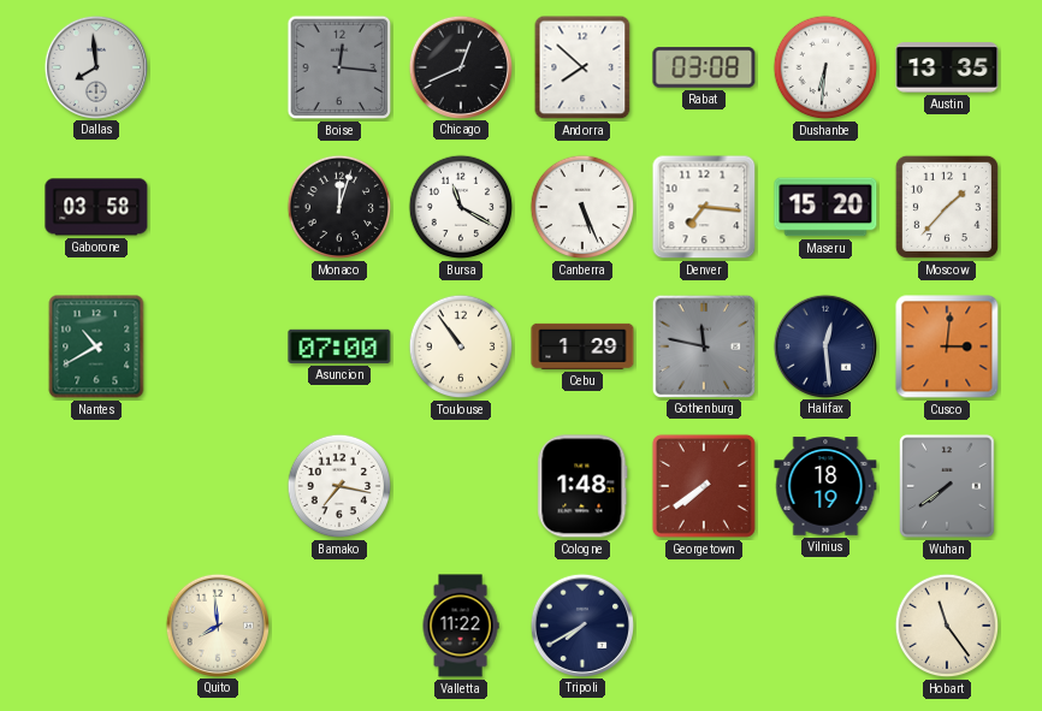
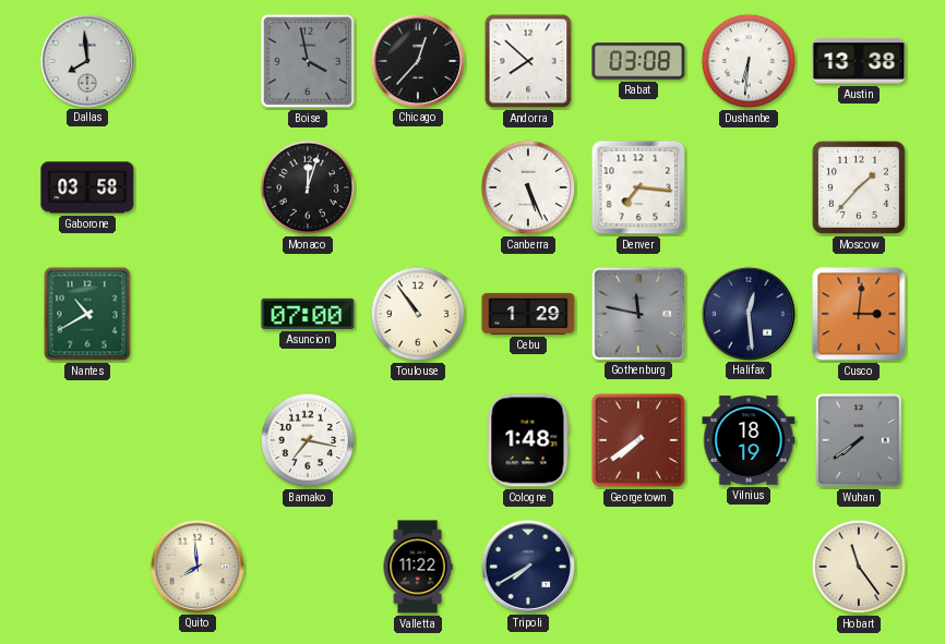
Boise: 12:16 -> 3:58
Chicago: 12:41 -> 12:37
Austin: 13:35 -> 13:38
Bursa: 11:20 -> none
Maseru: 15:20 -> none
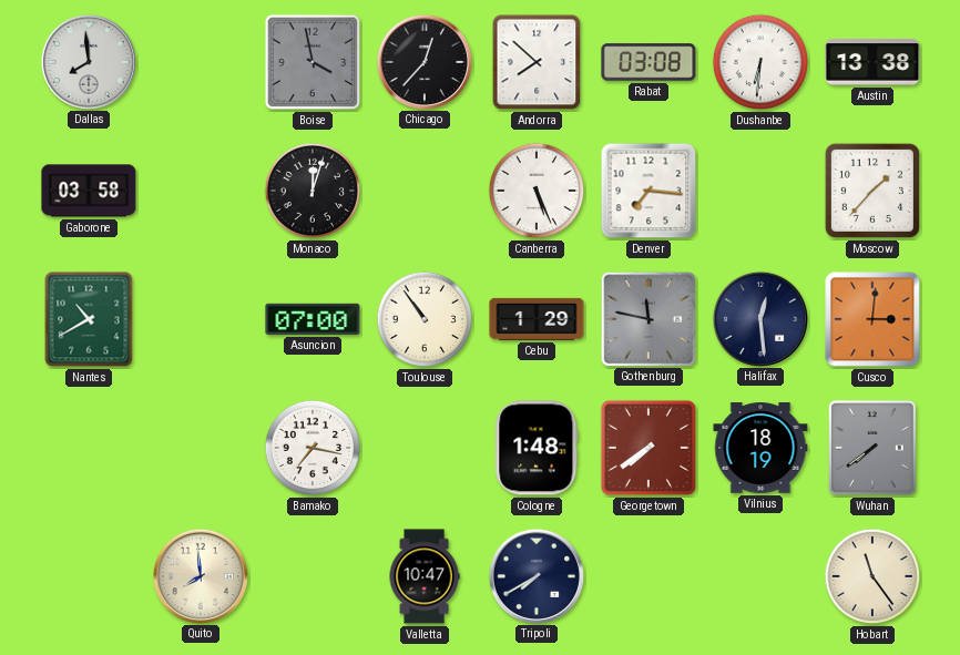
Valletta: 11:22 -> 10:47
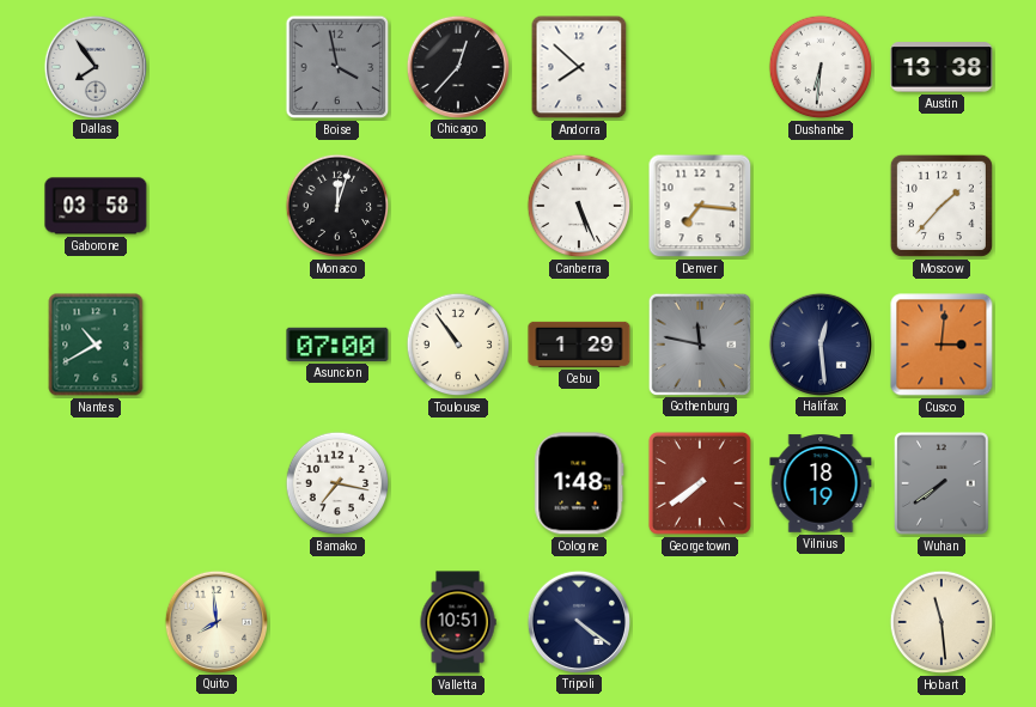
Dallas: 7:59 -> 7:54
Rabat: 03:08 -> none
Valletta: 10:47 -> 10:51
Tripoli: 7:40 -> 4:21
Hobart: 11:24 -> 11:29
